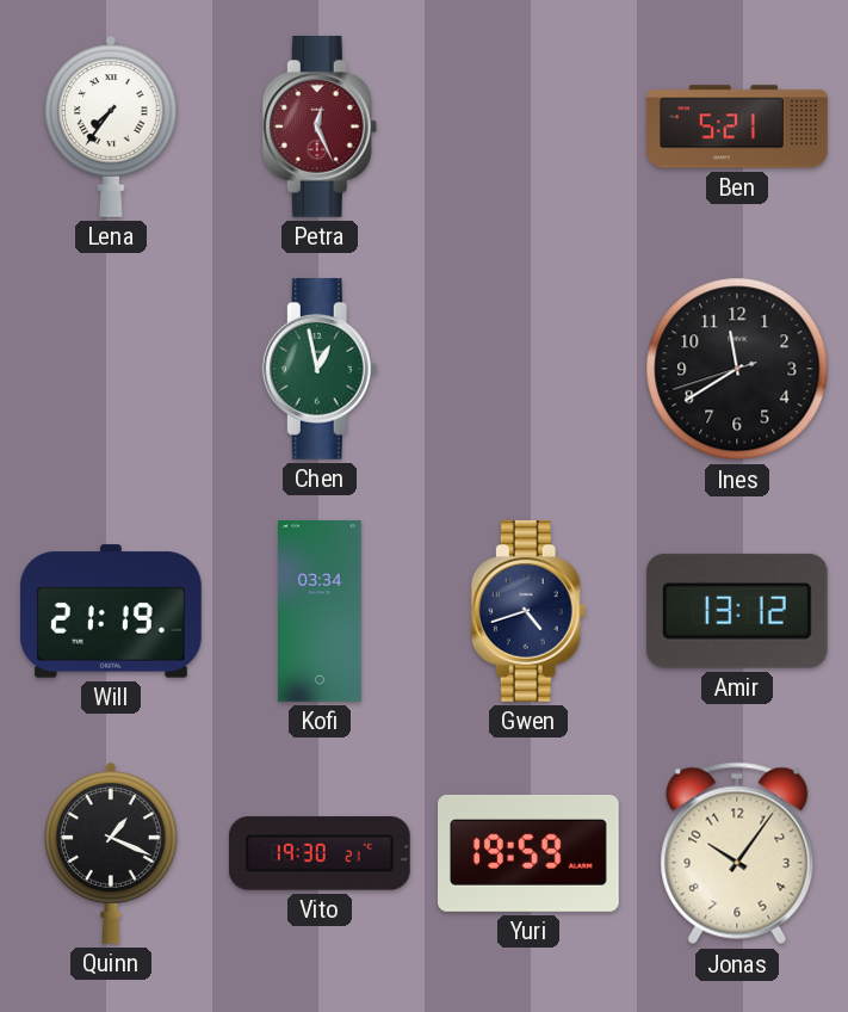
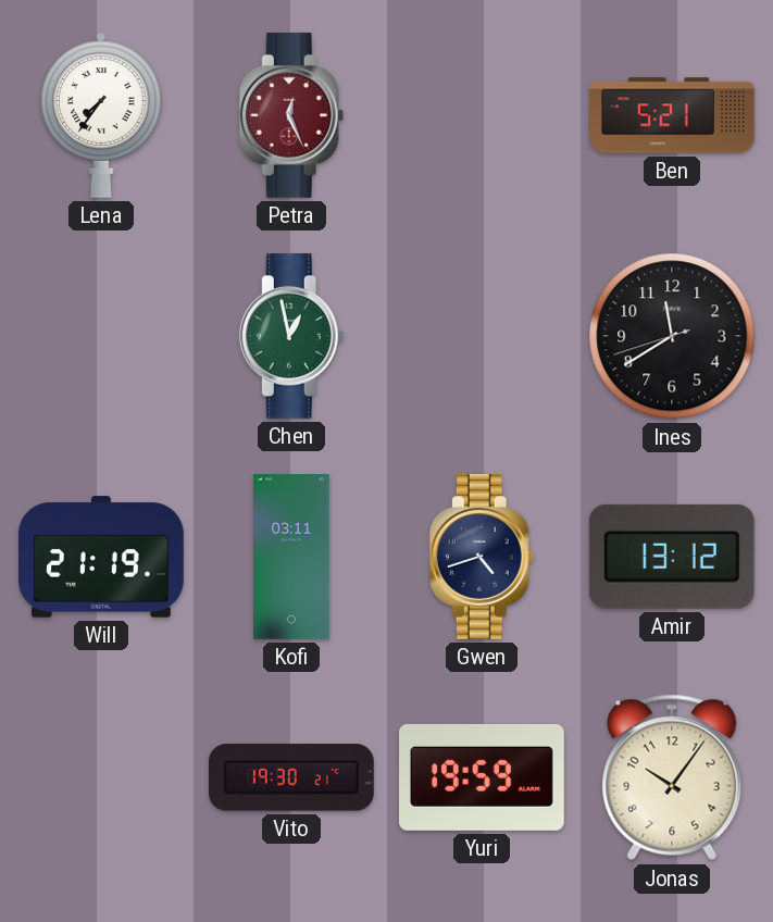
Kofi: 03:34 -> 03:11
Quinn: 1:19 -> none
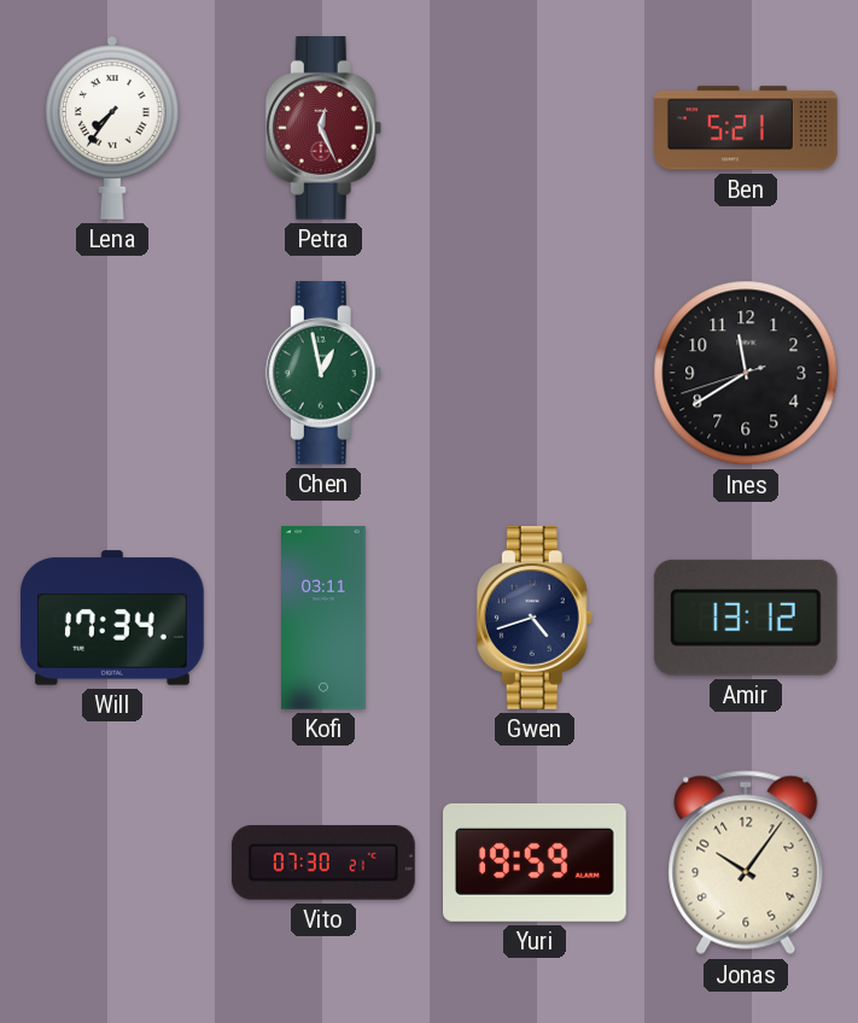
Will: 21:19 -> 17:34
Vito: 19:30 -> 07:30
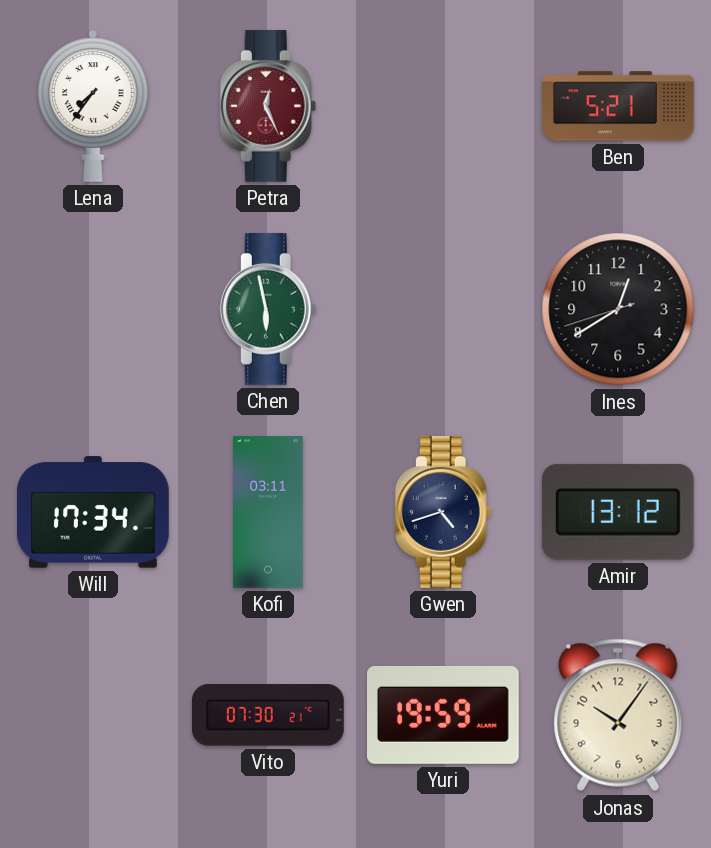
Chen: 12:58 -> 5:58
Ines: 11:39 -> 12:39
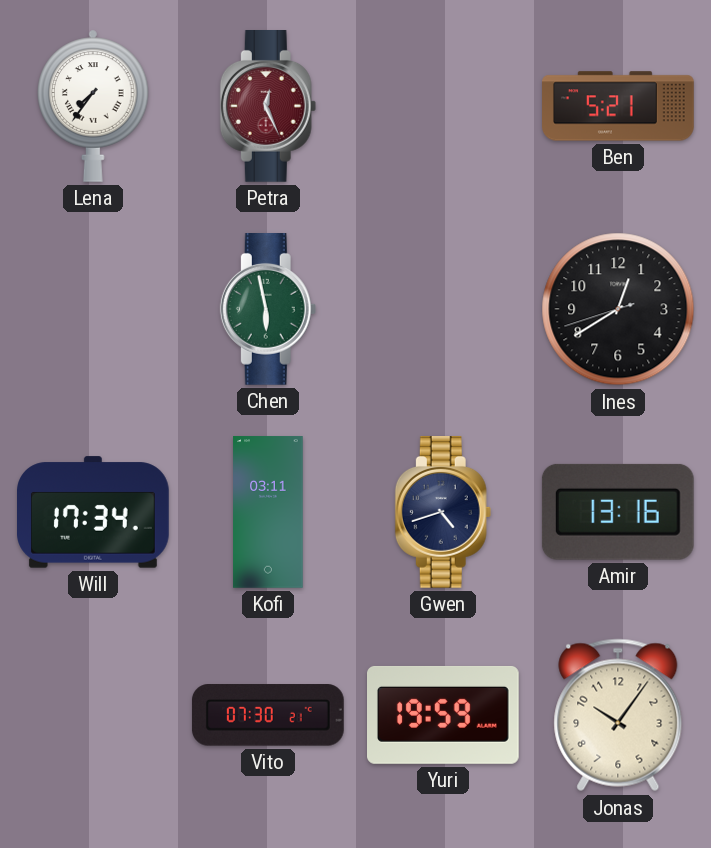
Amir: 13:12 -> 13:16
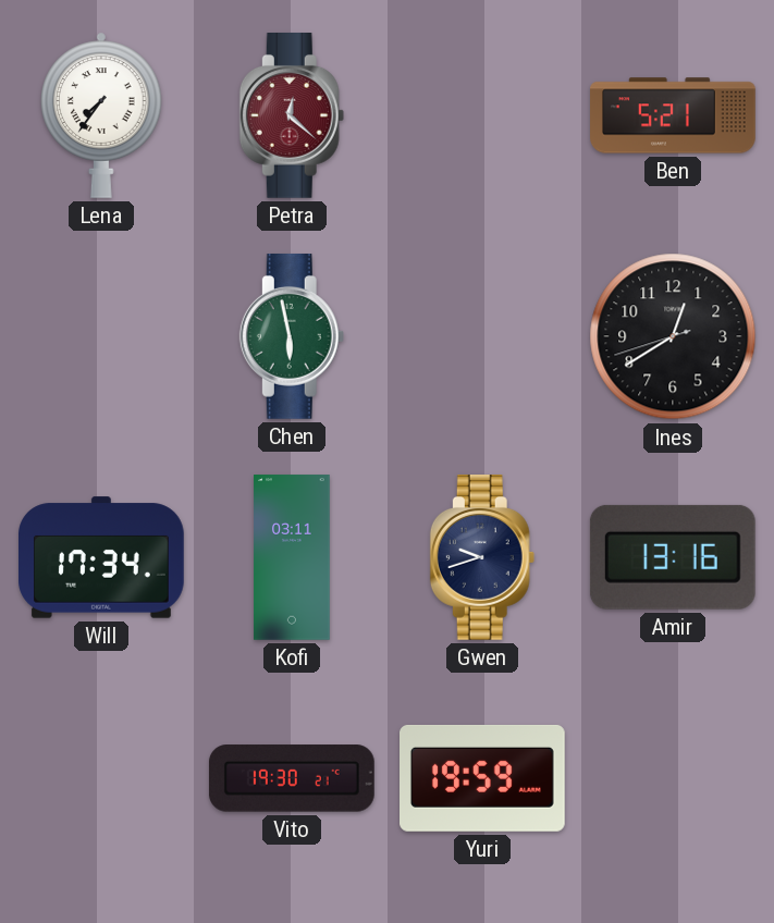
Petra: 12:26 -> 12:22
Gwen: 4:42 -> 9:42
Vito: 07:30 -> 19:30
Jonas: 10:06 -> none
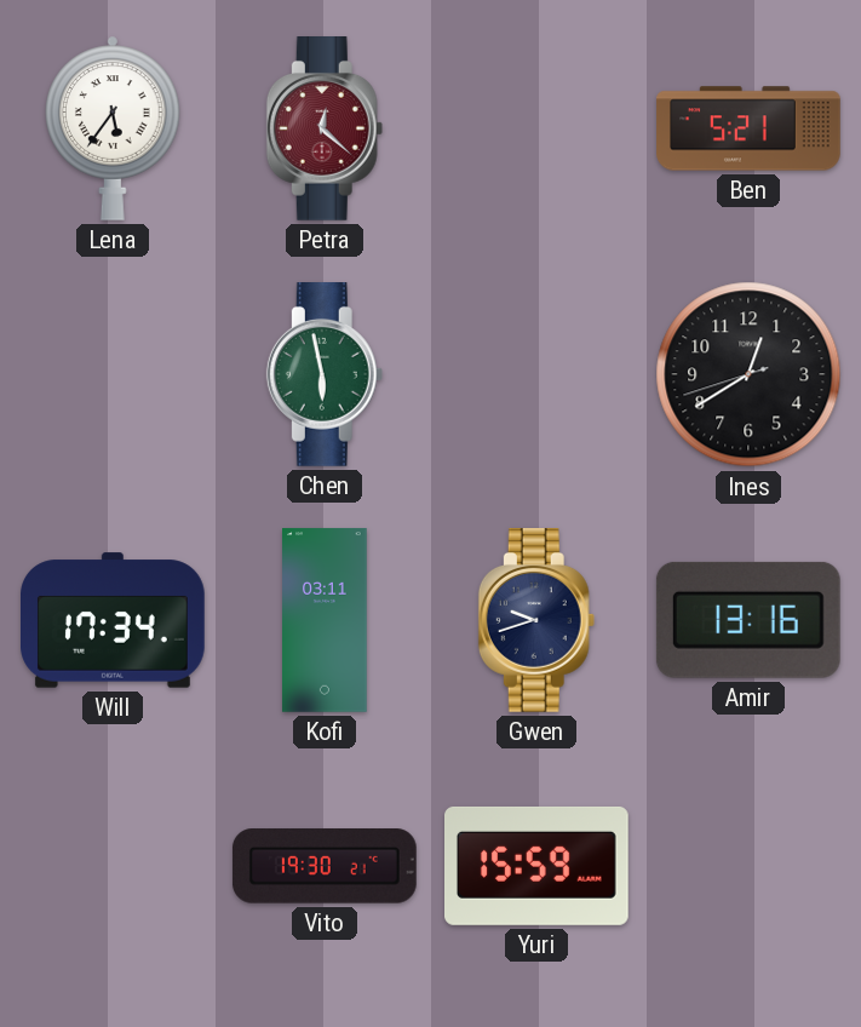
Lena: 7:36 -> 5:36
Yuri: 19:59 -> 15:59
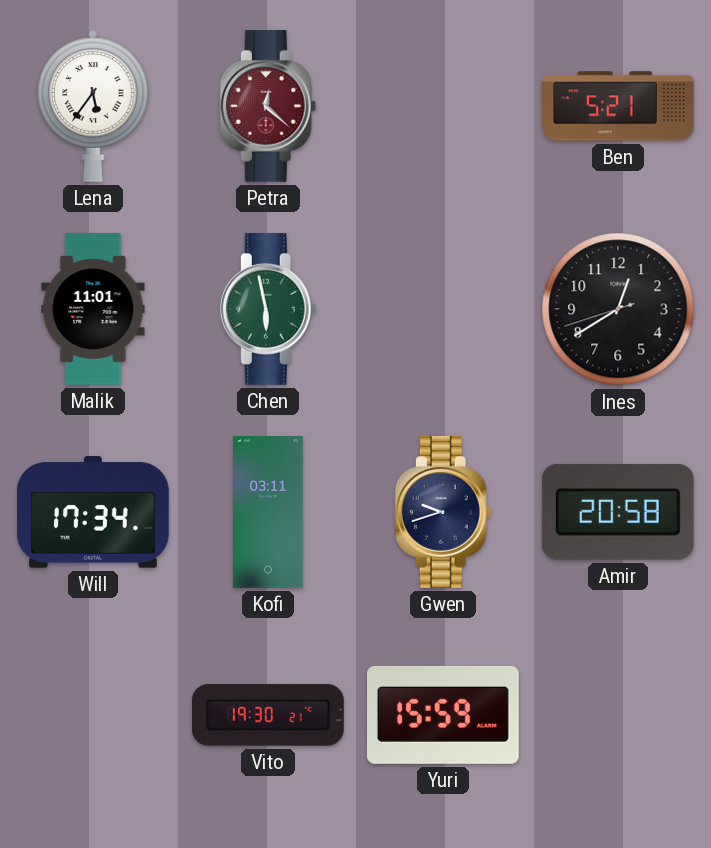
Malik: none -> 11:01
Amir: 13:16 -> 20:58
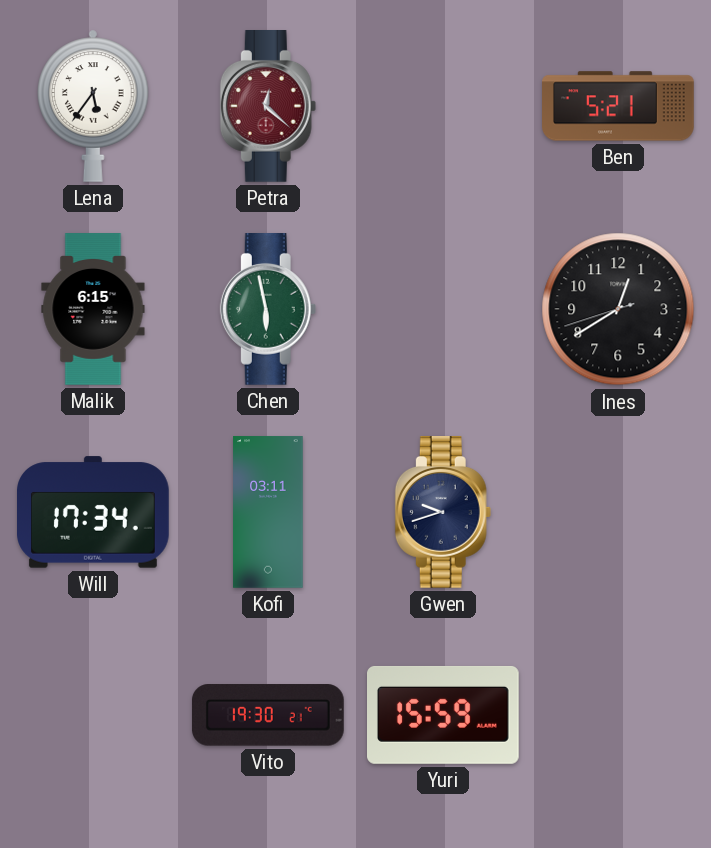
Malik: 11:01 -> 6:15
Amir: 20:58 -> none
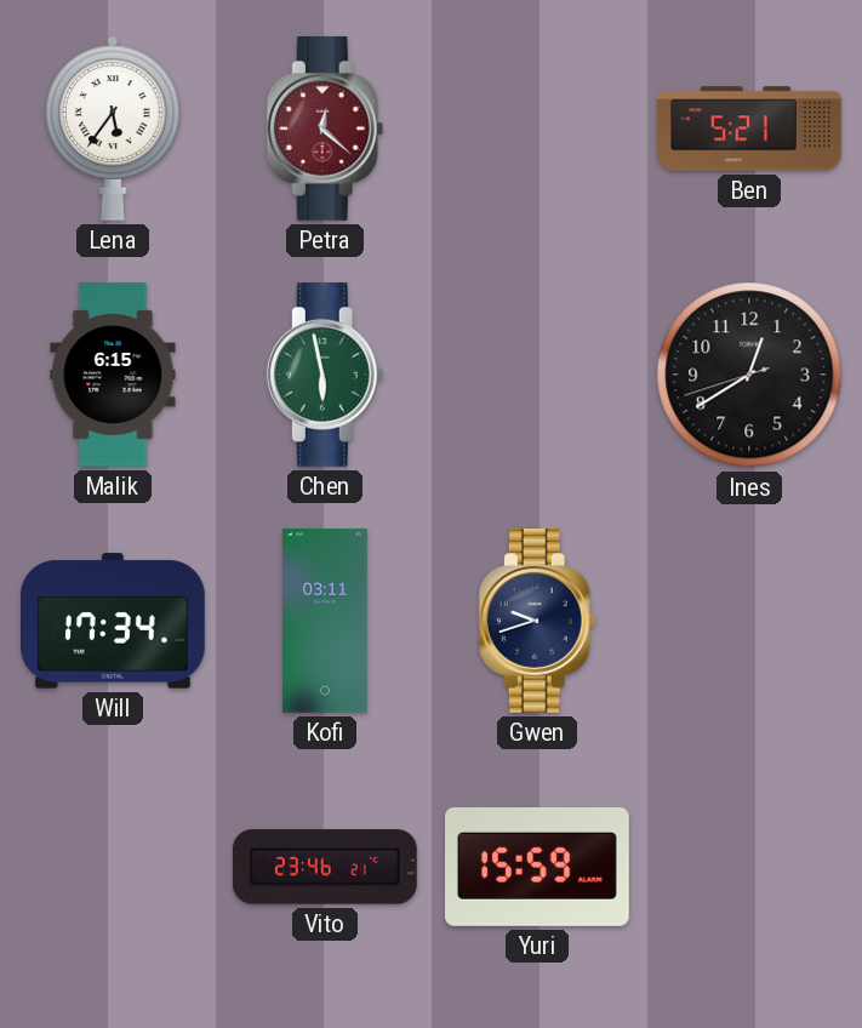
Vito: 19:30 -> 23:46
